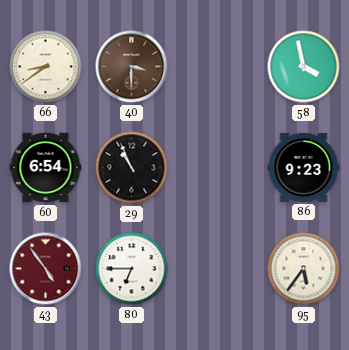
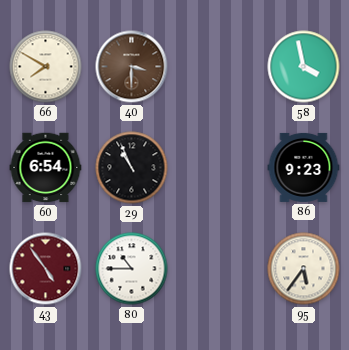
66: 8:39 -> 7:50
80: 6:45 -> 10:45
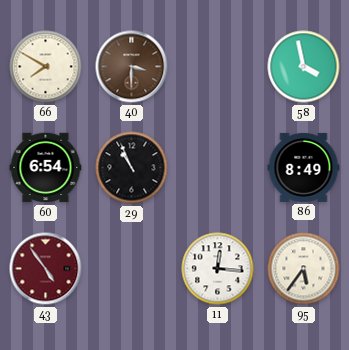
86: 9:23 -> 8:49
80: 10:45 -> none
11: none -> 12:16
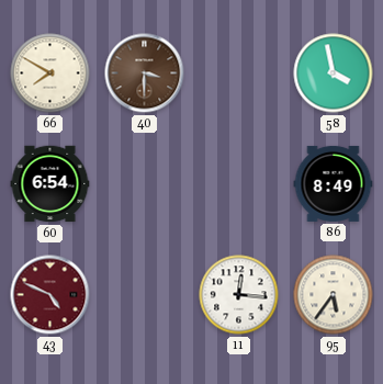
29: 10:56 -> none
43: 4:54 -> 4:49
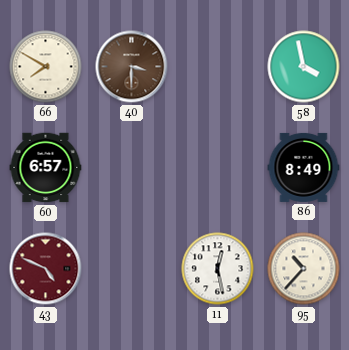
60: 6:54 -> 6:57
11: 12:16 -> 12:28
95: 5:36 -> 10:37
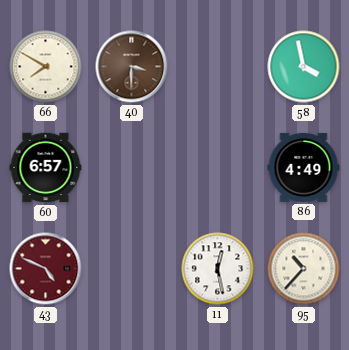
86: 8:49 -> 4:49
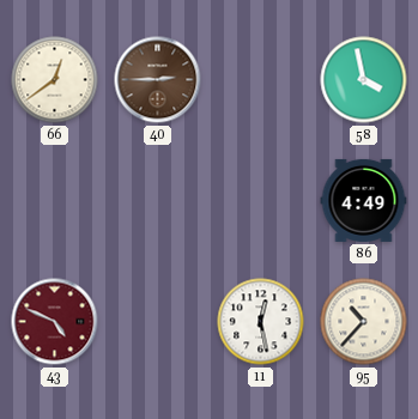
66: 7:50 -> 12:39
40: 3:30 -> 2:45
60: 6:57 -> none
